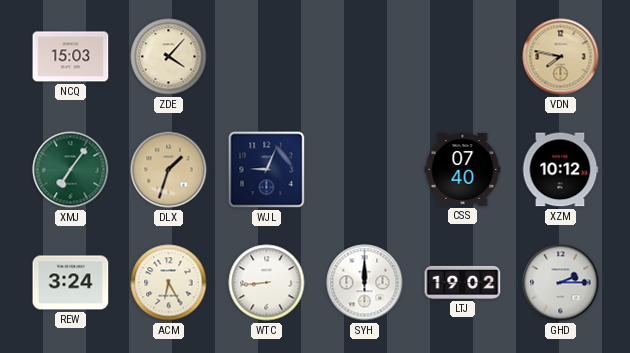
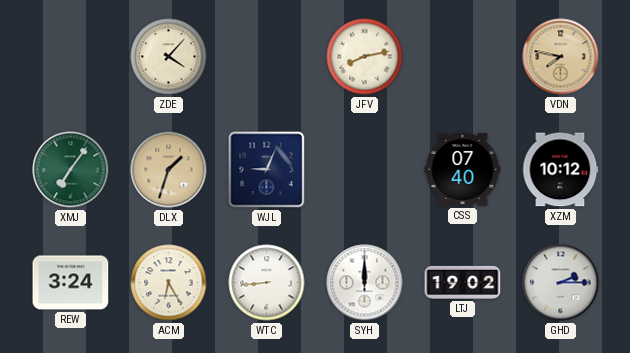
NCQ: 15:03 -> none
JFV: none -> 8:13
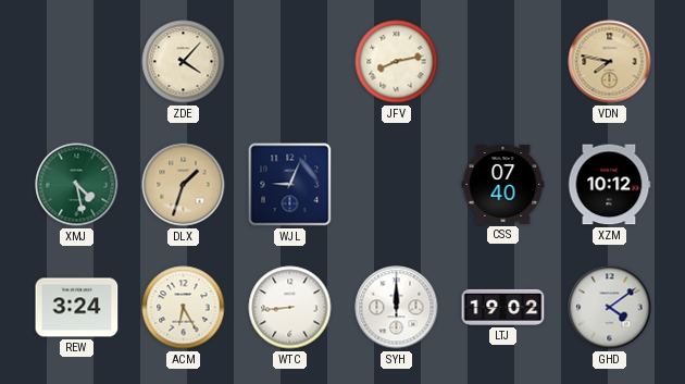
XMJ: 7:06 -> 4:28
GHD: 2:15 -> 4:09
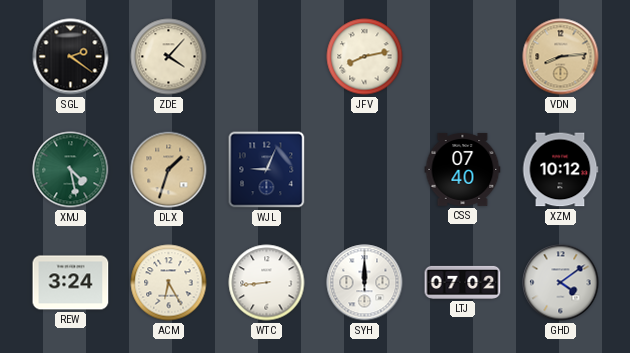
SGL: none -> 2:21
VDN: 7:47 -> 8:14
LTJ: 19:02 -> 07:02
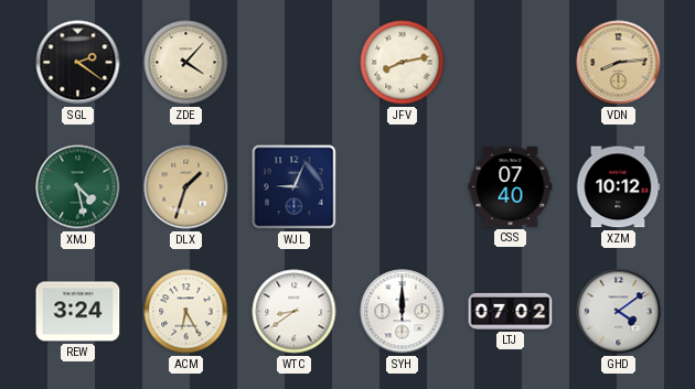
WTC: 8:44 -> 8:39
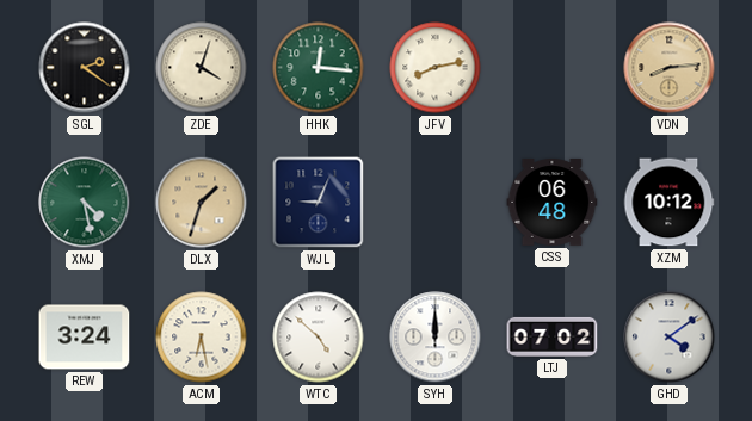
ZDE: 4:07 -> 4:03
HHK: none -> 12:16
CSS: 07:40 -> 06:48
ACM: 6:25 -> 6:28
WTC: 8:39 -> 4:52
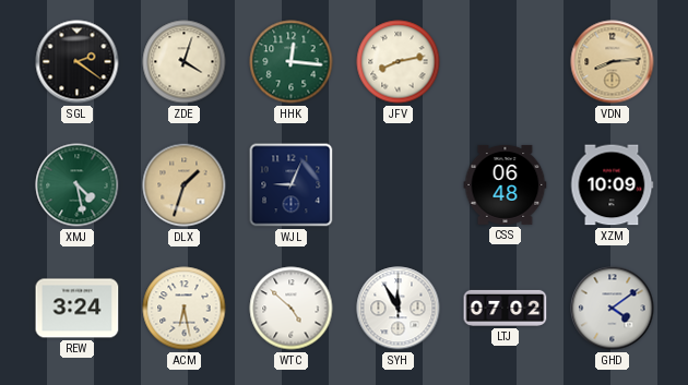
XZM: 10:12 -> 10:09
SYH: 12:00 -> 11:55
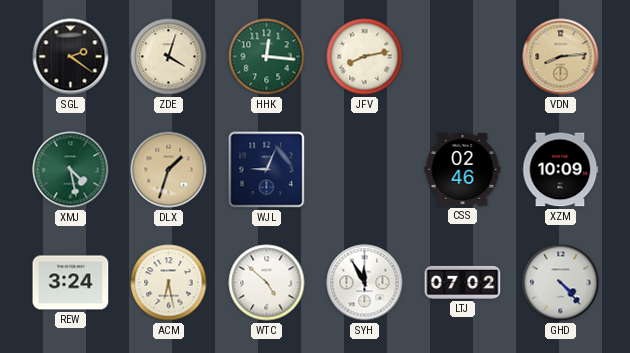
CSS: 06:48 -> 02:46
GHD: 4:09 -> 4:23
